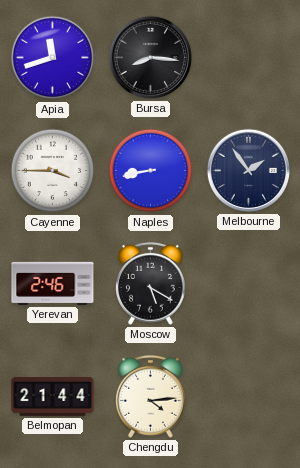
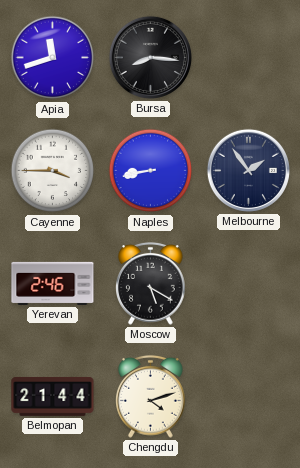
Chengdu: 4:14 -> 4:12
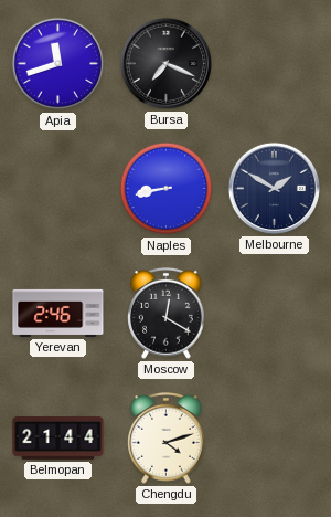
Bursa: 8:16 -> 7:19
Cayenne: 3:45 -> none
Melbourne: 1:54 -> 1:50
Moscow: 5:20 -> 12:20
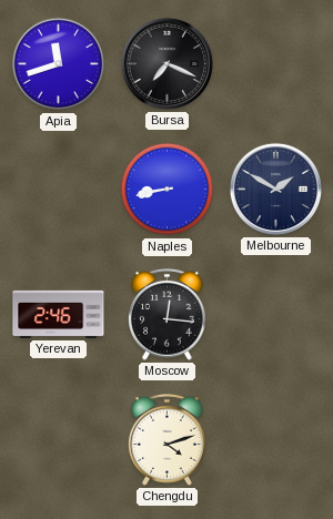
Moscow: 12:20 -> 12:16
Belmopan: 21:44 -> none
